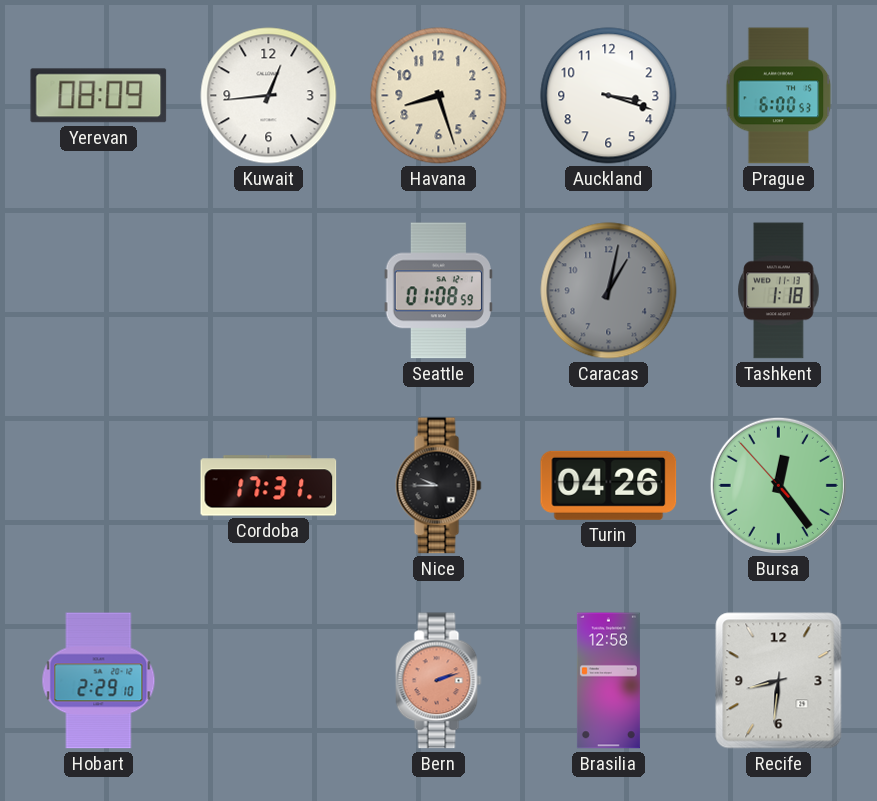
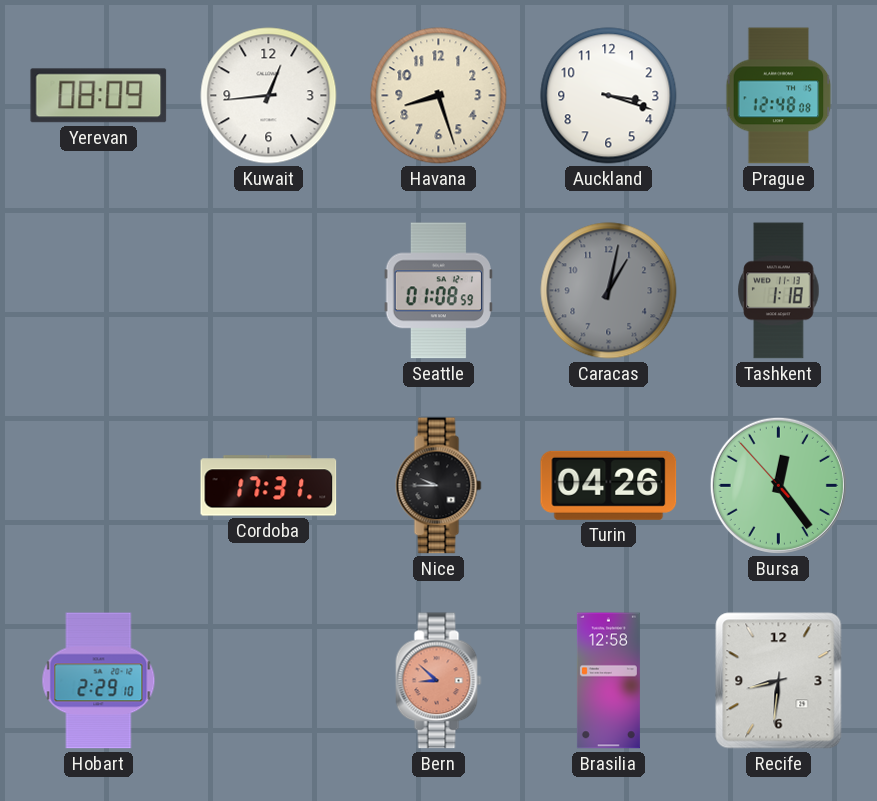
Prague: 6:00 -> 12:48
Bern: 2:12 -> 8:52
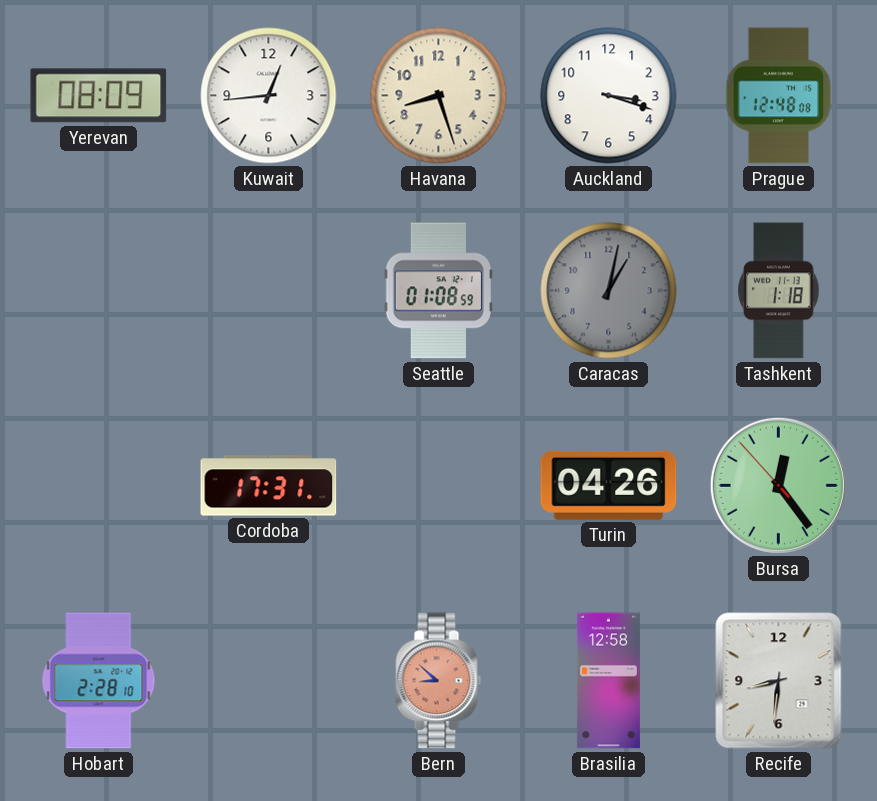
Nice: 9:45 -> none
Hobart: 2:29 -> 2:28
